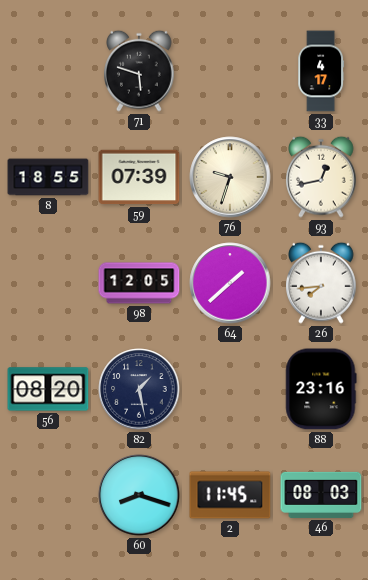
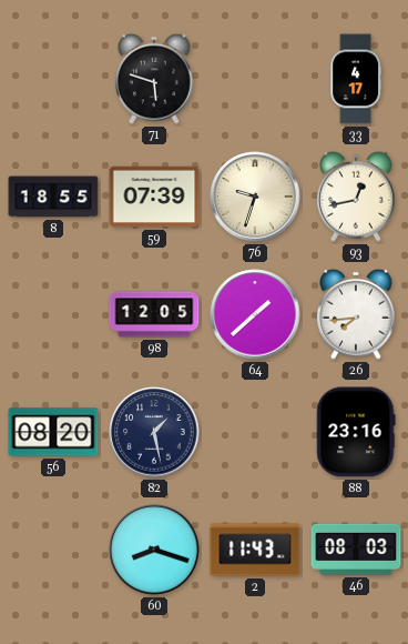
2: 11:45 -> 11:43
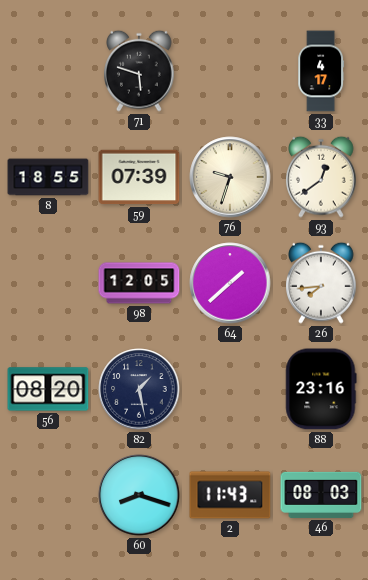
93: 12:43 -> 12:39
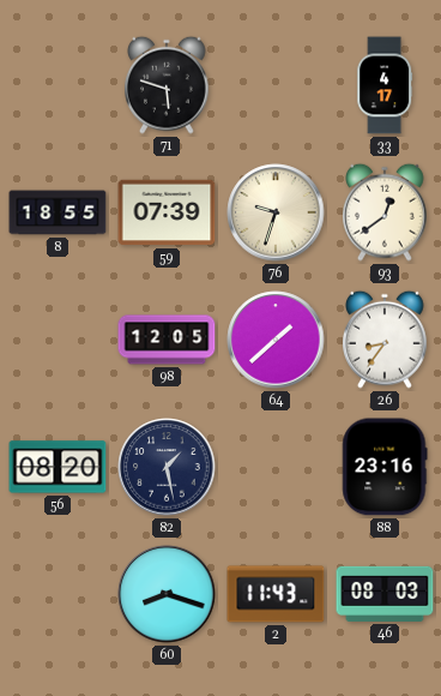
26: 7:44 -> 8:36
